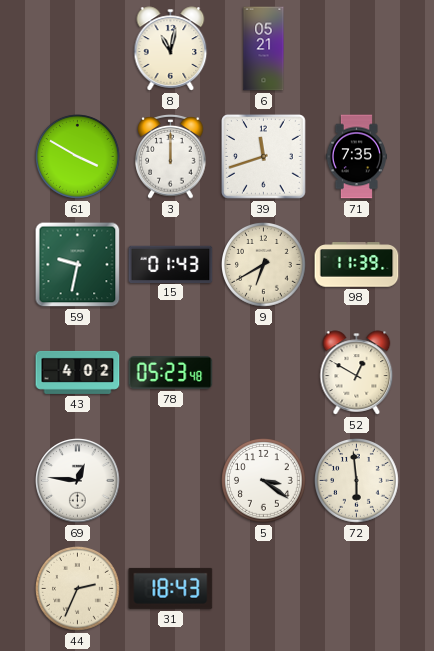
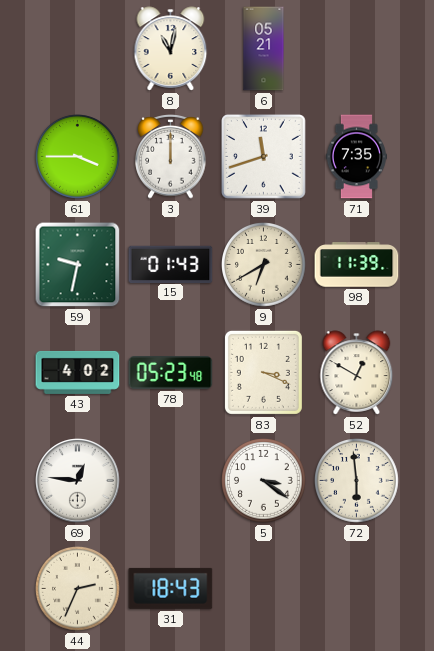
61: 3:50 -> 3:45
83: none -> 3:19
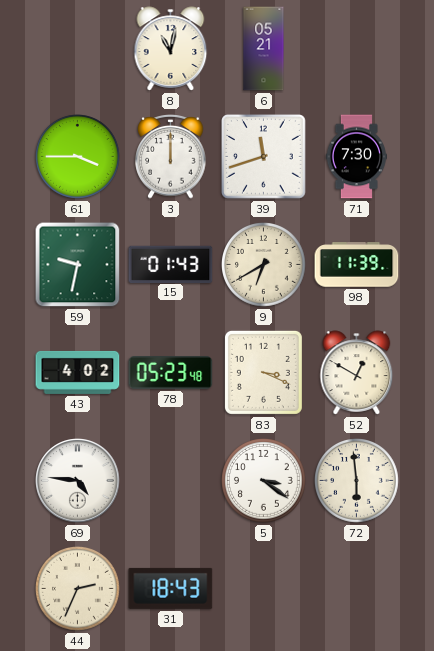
71: 7:35 -> 7:30
69: 12:46 -> 4:46
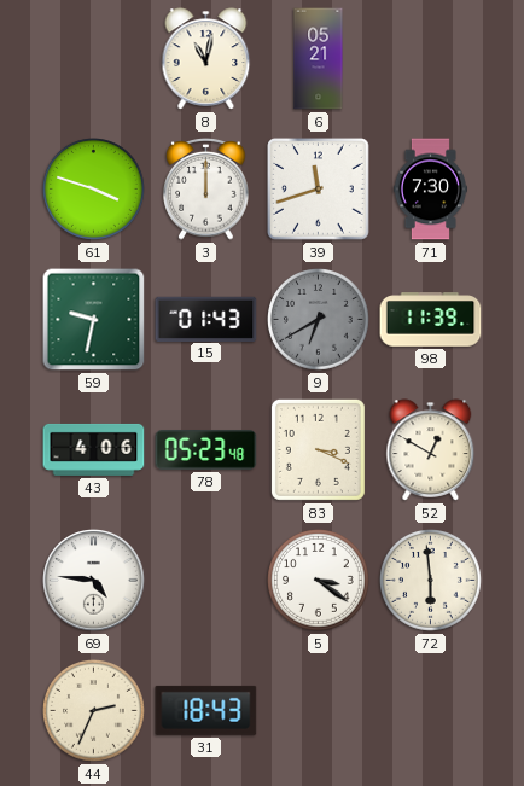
61: 3:45 -> 3:48
9 dial: cream -> grey
43: 4:02 -> 4:06
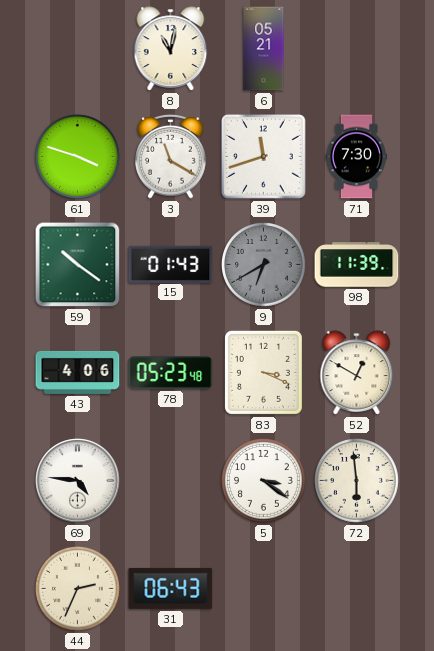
3: 12:00 -> 11:20
59: 9:32 -> 10:21
31: 18:43 -> 06:43
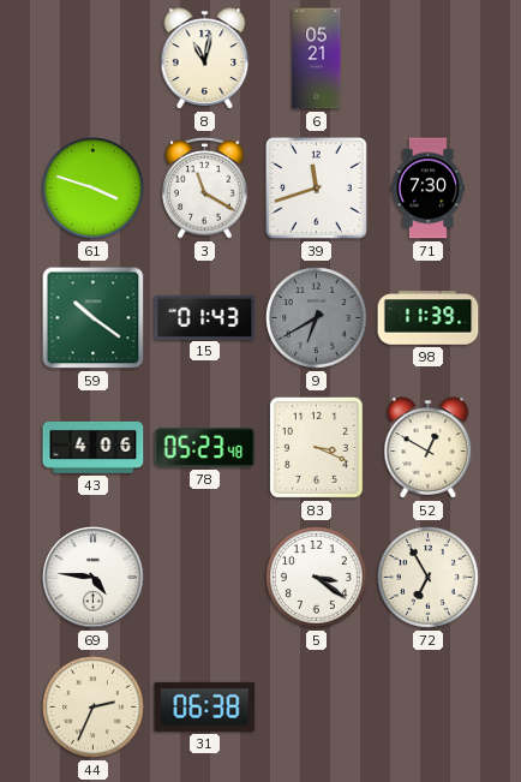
72: 5:59 -> 6:55
31: 06:43 -> 06:38
